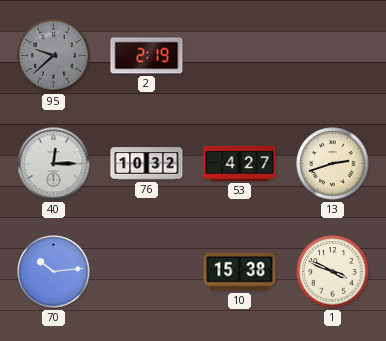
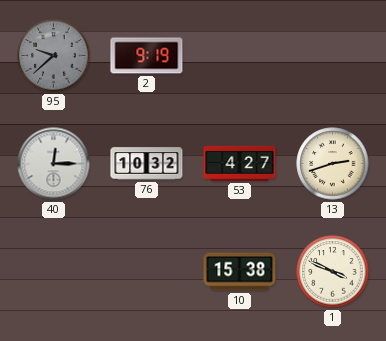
2: 2:19 -> 9:19
70: 10:14 -> none
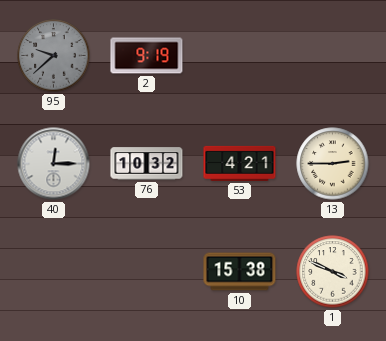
53: 4:27 -> 4:21
13: 2:42 -> 2:45
